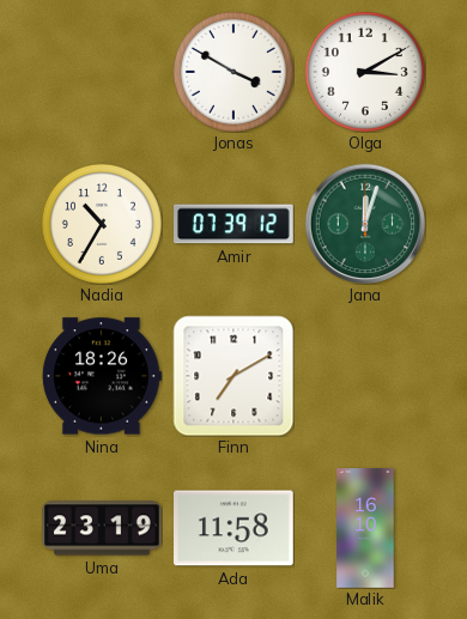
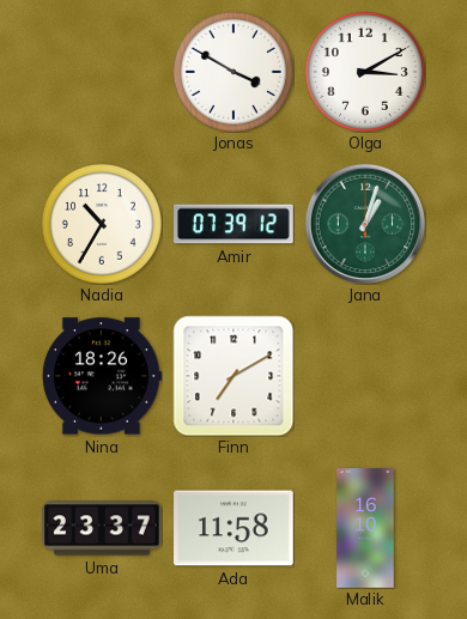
Jana: 12:03 -> 1:03
Uma: 23:19 -> 23:37
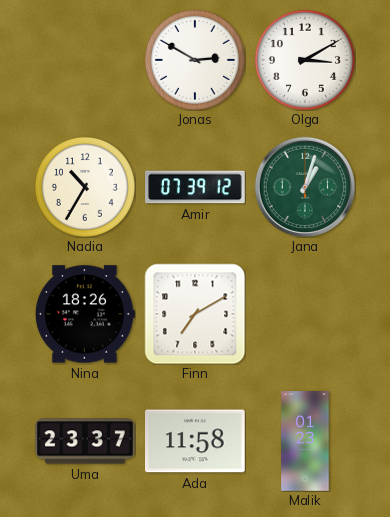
Jonas: 3:50 -> 2:50
Malik: 16:10 -> 01:23
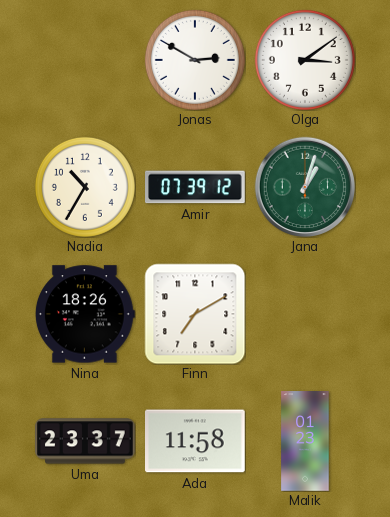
Olga: 3:10 -> 3:09
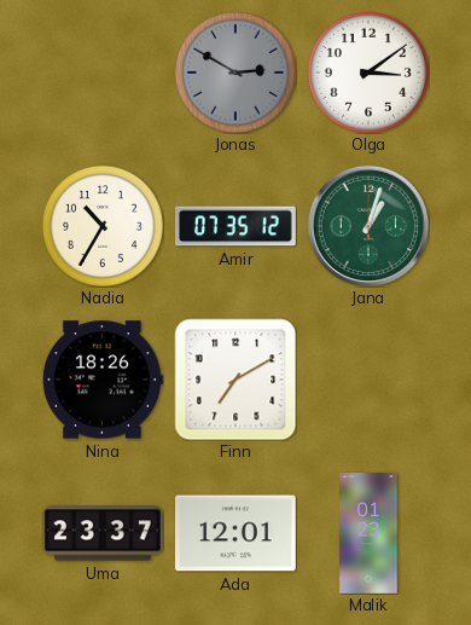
Jonas dial: white -> grey
Amir: 07:39 -> 07:35
Ada: 11:58 -> 12:01
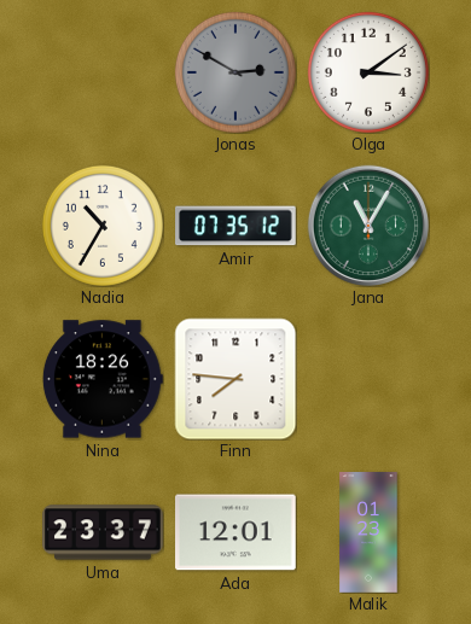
Jana: 1:03 -> 11:05
Finn: 7:10 -> 7:46
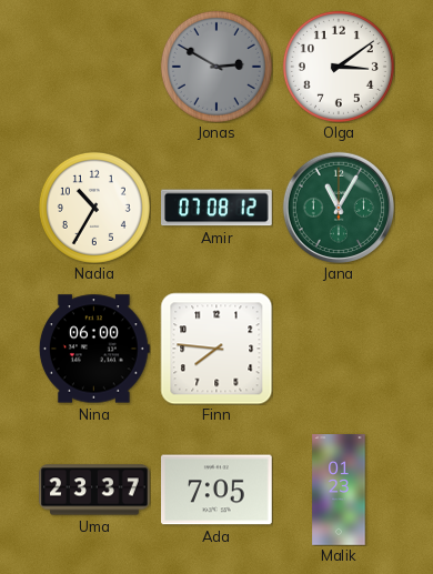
Amir: 07:35 -> 07:08
Nina: 18:26 -> 06:00
Ada: 12:01 -> 7:05
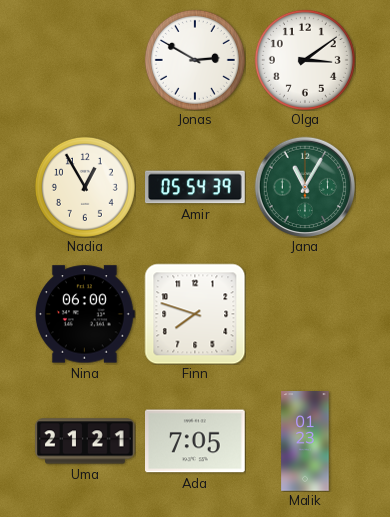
Jonas dial: grey -> white
Nadia: 10:35 -> 12:55
Amir: 07:08 -> 05:54
Finn: 7:46 -> 7:48
Uma: 23:37 -> 21:21
